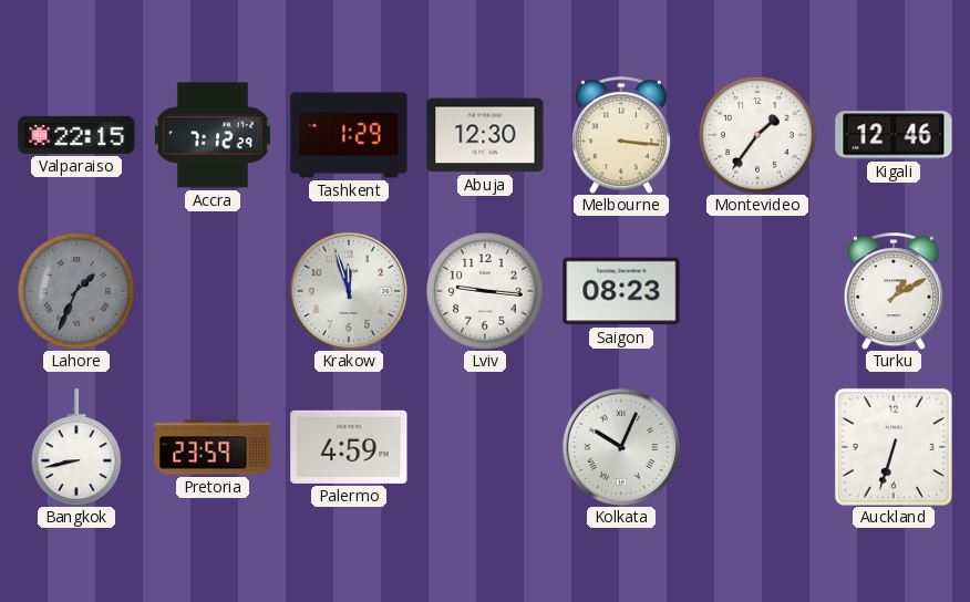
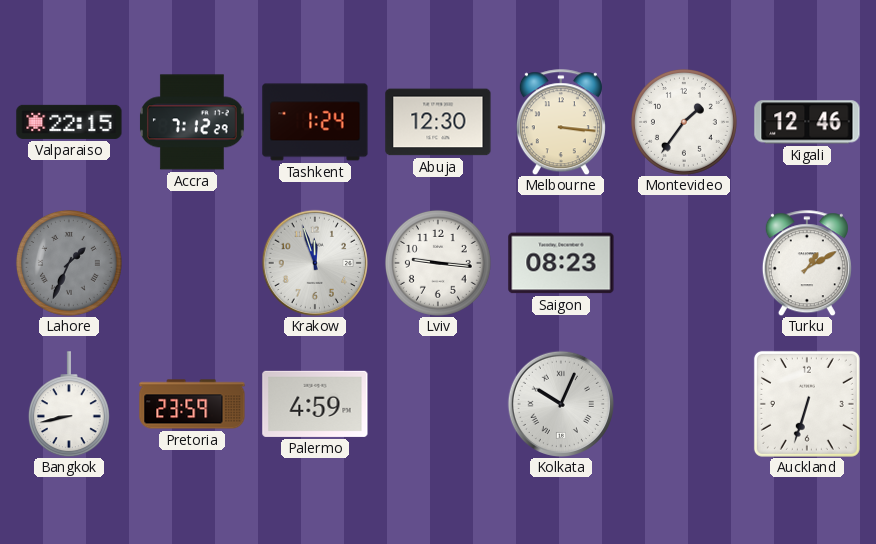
Tashkent: 1:29 -> 1:24
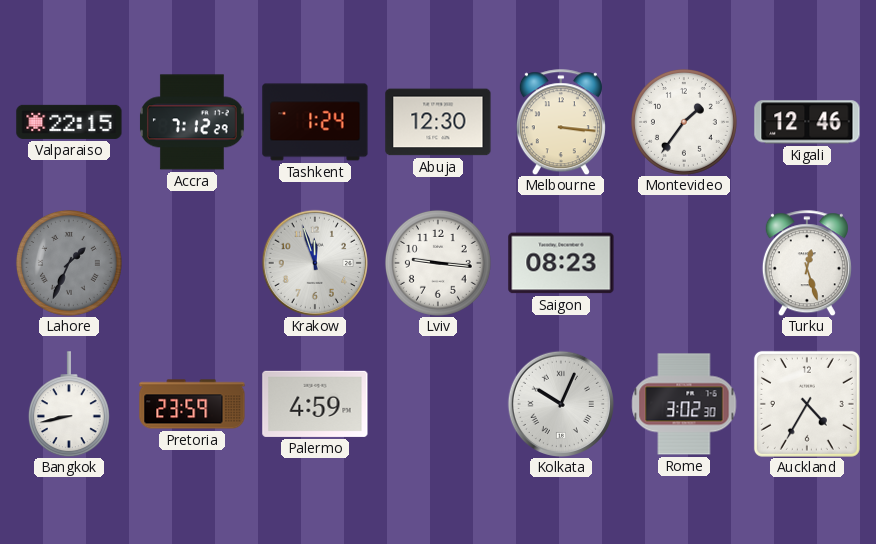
Turku: 1:10 -> 12:27
Rome: none -> 3:02
Auckland: 6:33 -> 4:35
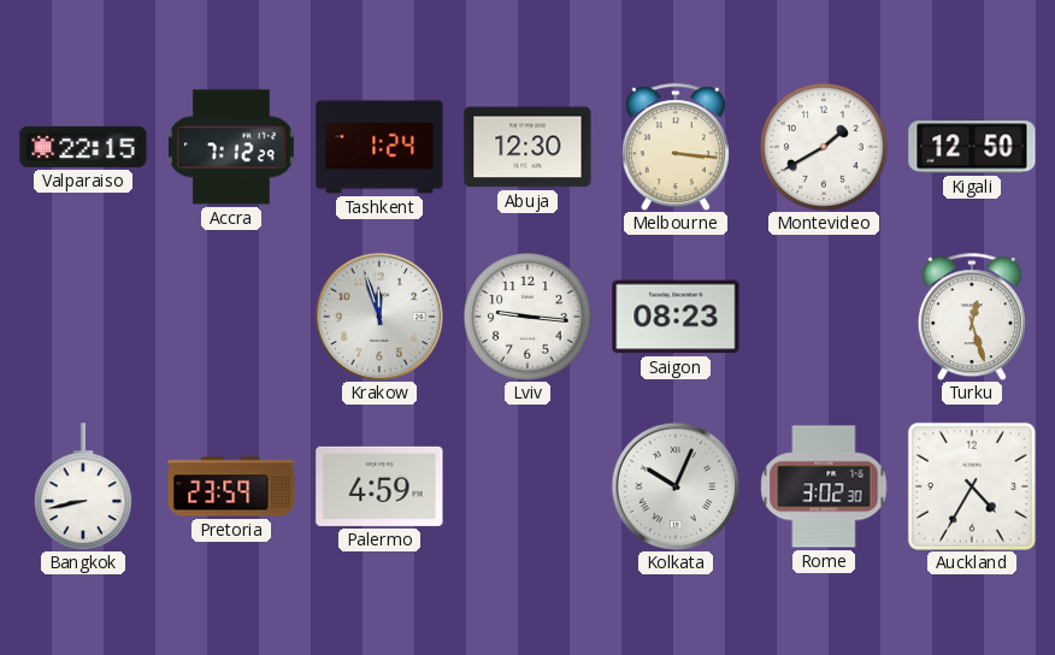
Montevideo: 1:36 -> 1:40
Kigali: 12:46 -> 12:50
Lahore: 1:34 -> none
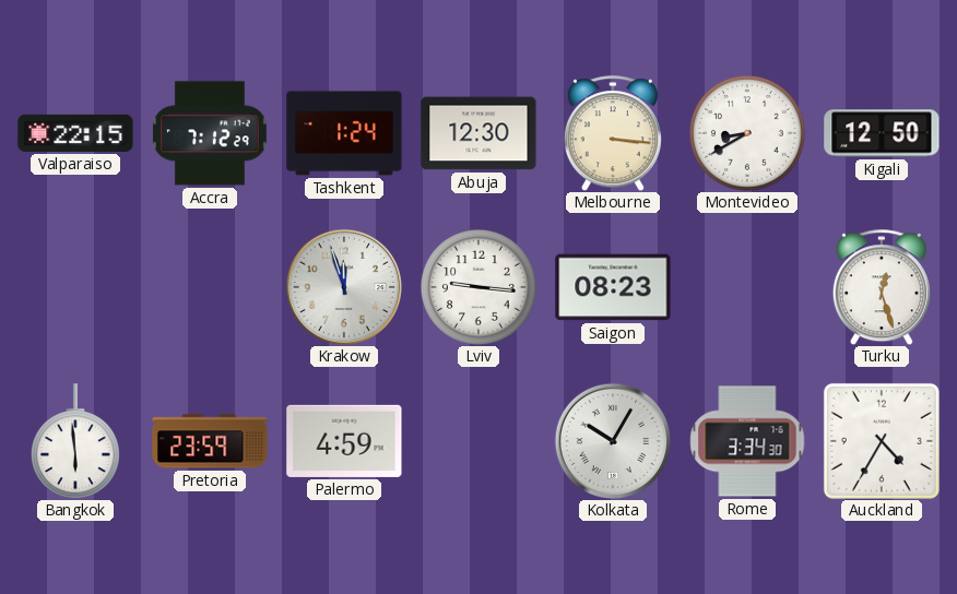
Montevideo: 1:40 -> 8:40
Bangkok: 8:43 -> 5:59
Kolkata: 10:04 -> 10:05
Rome: 3:02 -> 3:34
